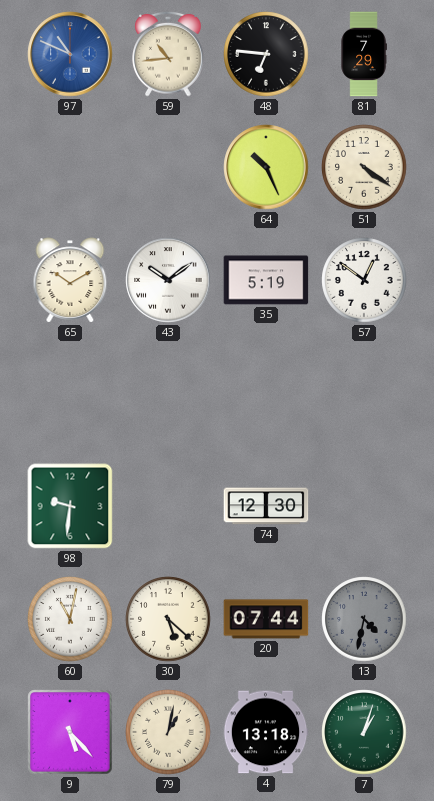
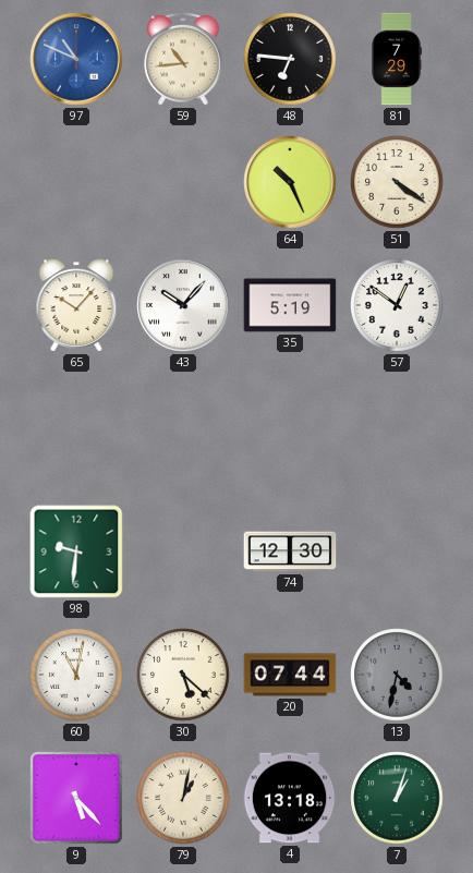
65: 10:10 -> 10:07
43: 10:09 -> 10:07
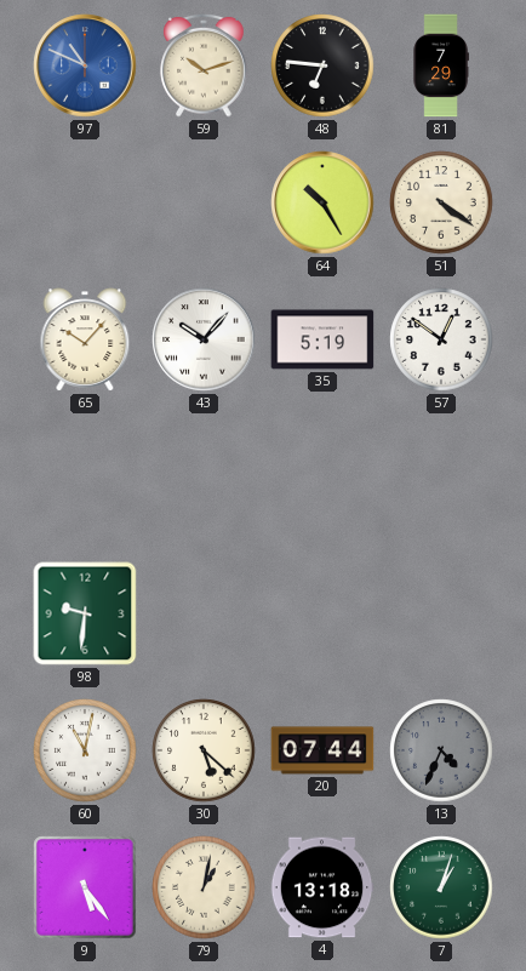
59: 10:44 -> 10:12
64: 10:26 -> 10:25
74: 12:30 -> none
13: 4:32 -> 4:34
9: 5:23 -> 5:24
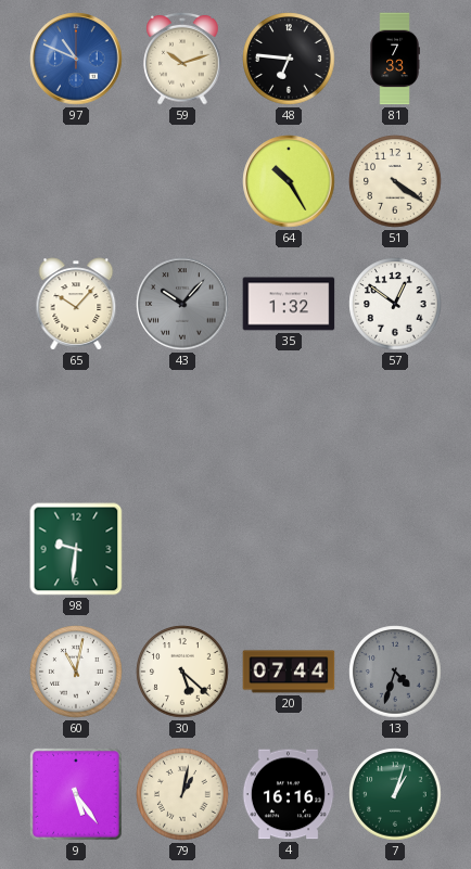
81: 7:29 -> 7:33
43 dial: white -> grey
35: 5:19 -> 1:32
13: 4:34 -> 4:33
4: 13:18 -> 16:16
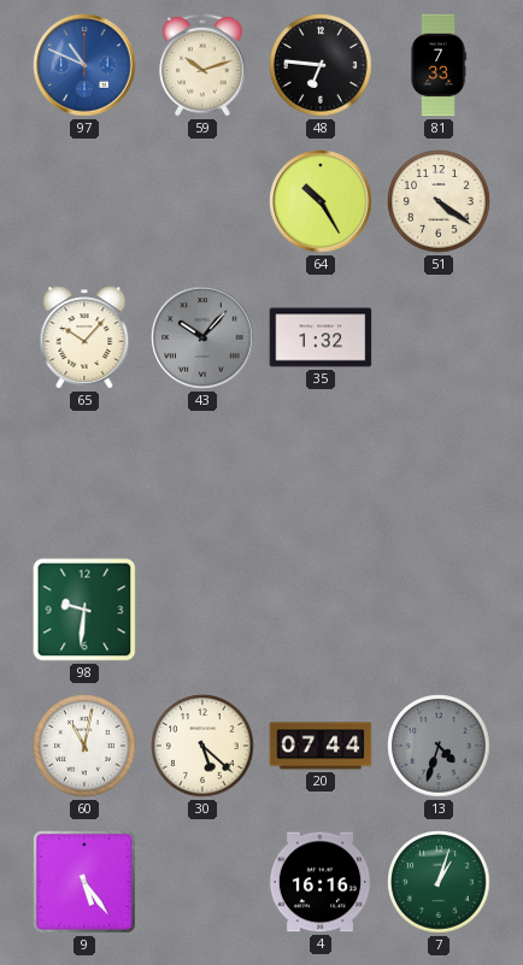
57: 12:51 -> none
79: 1:02 -> none
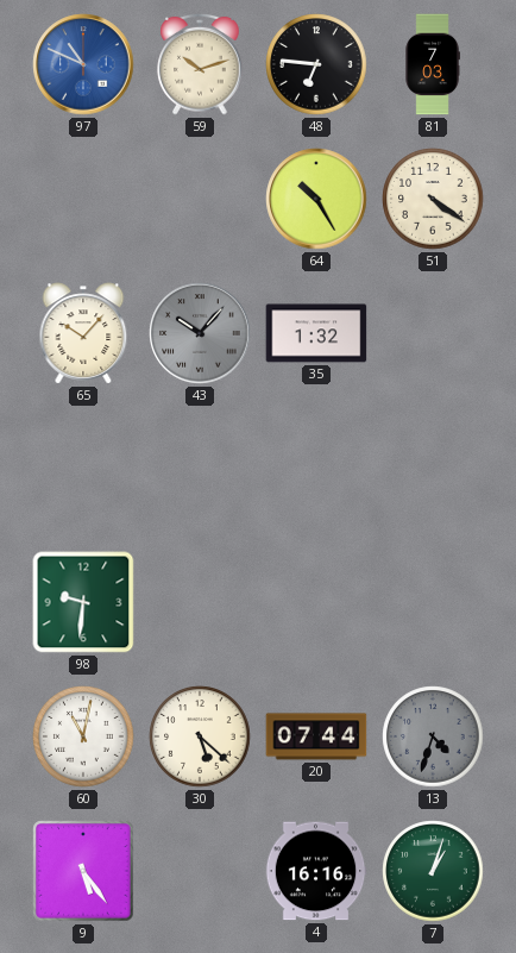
81: 7:33 -> 7:03
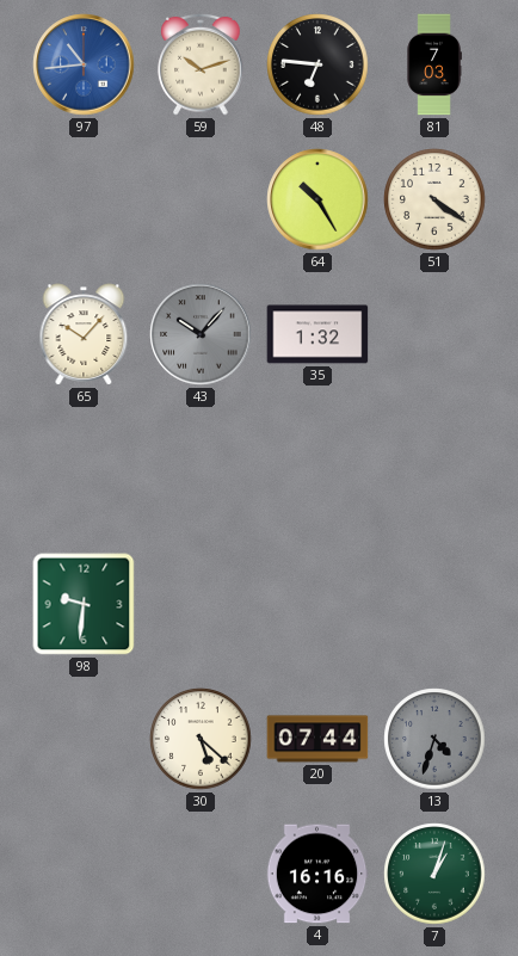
97: 10:49 -> 10:44
60: 11:02 -> none
9: 5:24 -> none
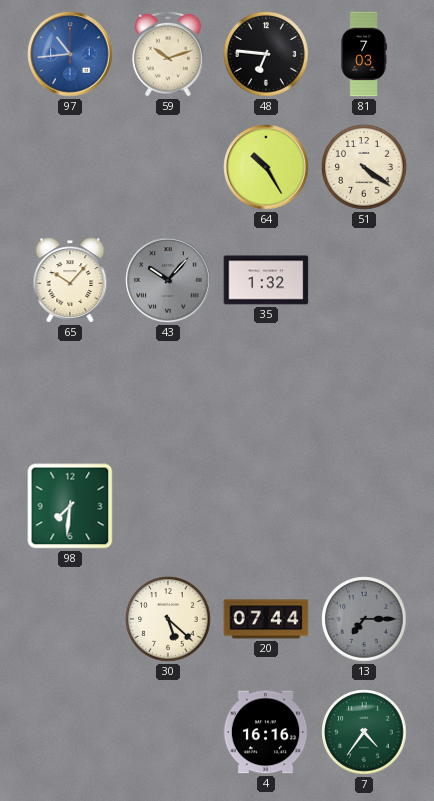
98: 9:31 -> 7:31
13: 4:33 -> 7:15
7: 1:03 -> 4:36
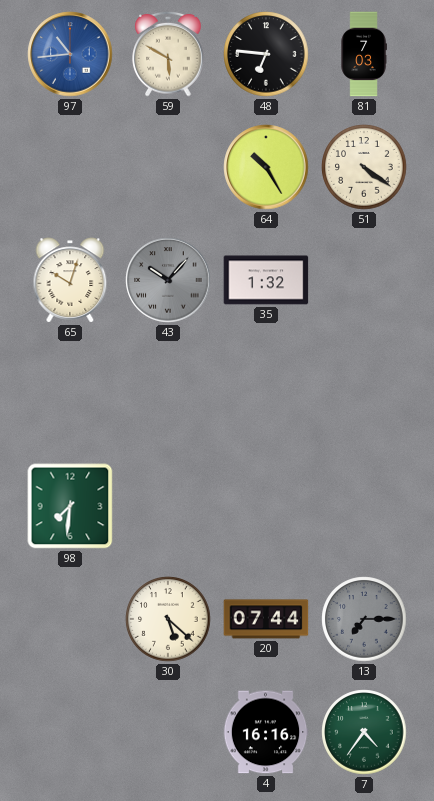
59: 10:12 -> 5:50
65: 10:07 -> 10:03
